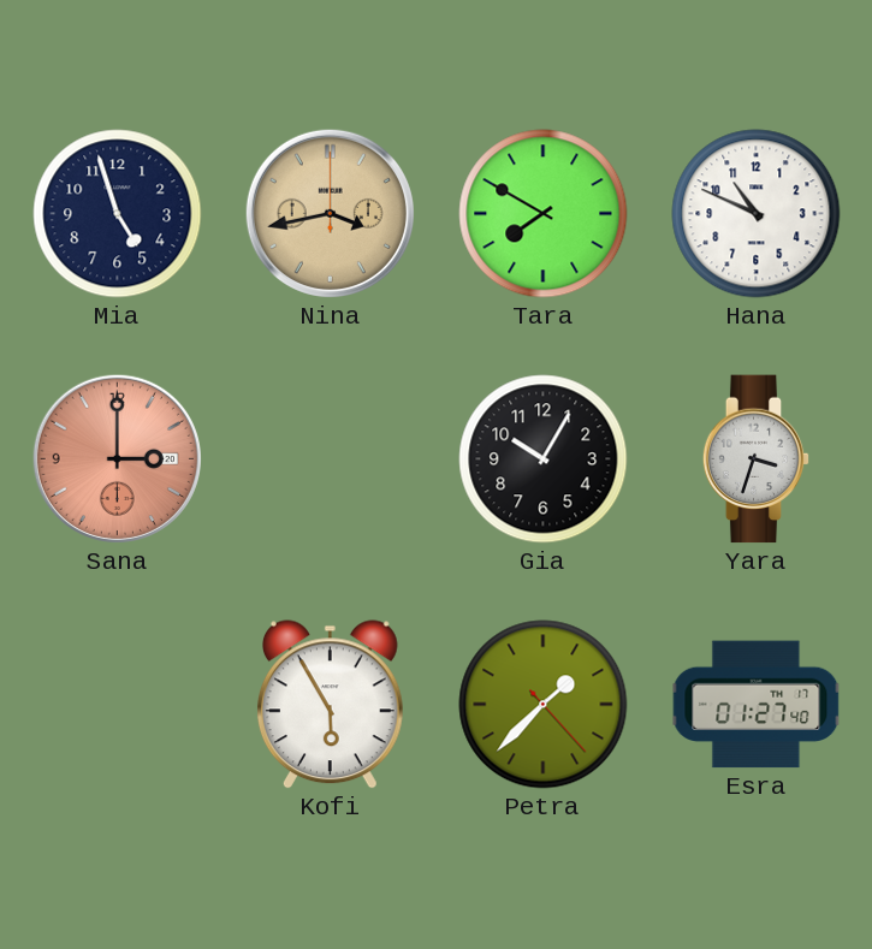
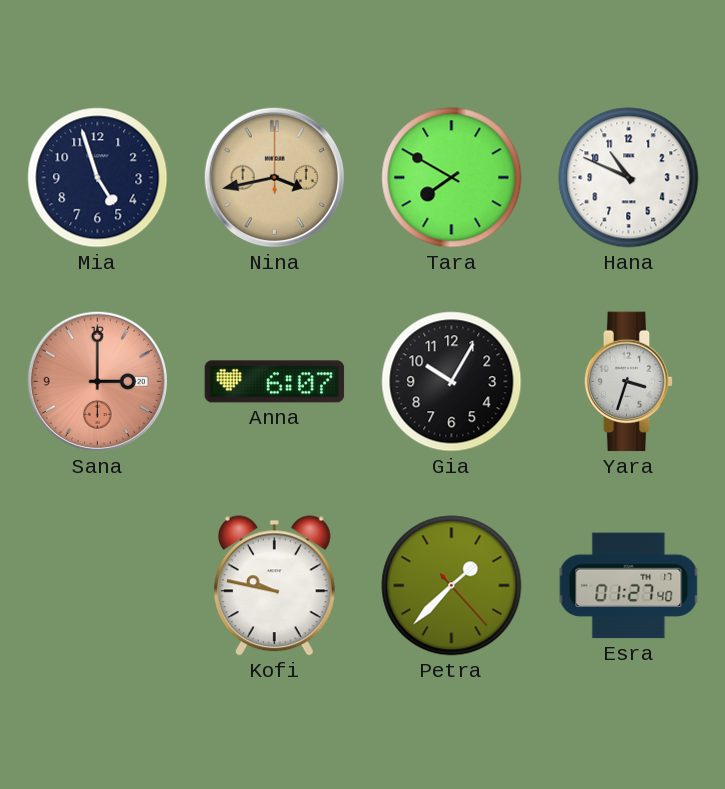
Anna: none -> 6:07
Kofi: 5:55 -> 9:47
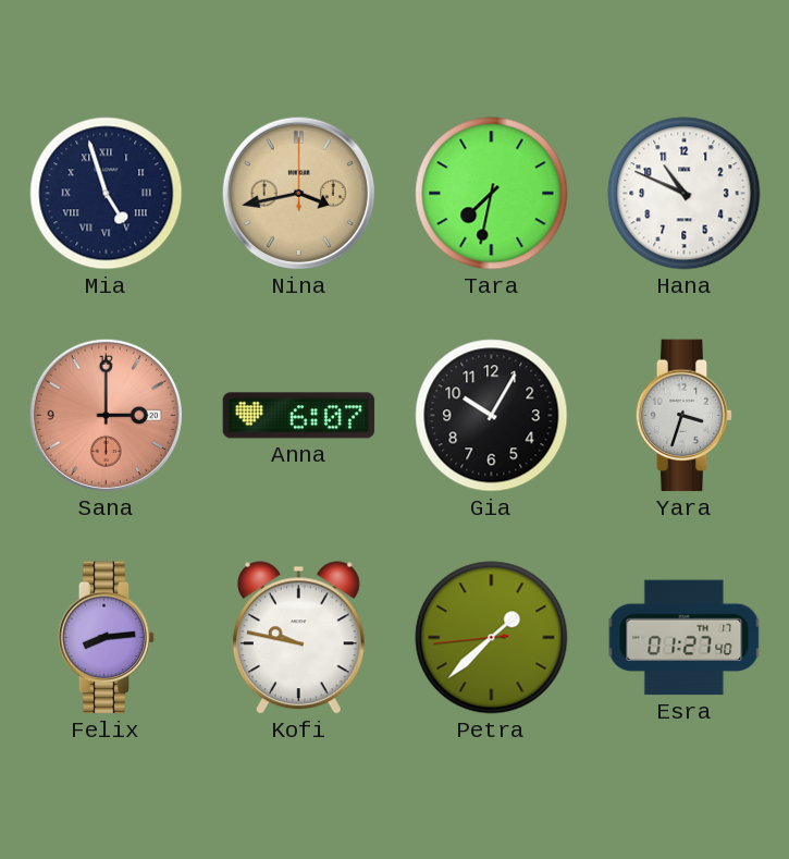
Mia numerals: Arabic -> Roman
Tara: 7:50 -> 7:32
Felix: none -> 8:14
Petra: 1:37:23 -> 1:37:44
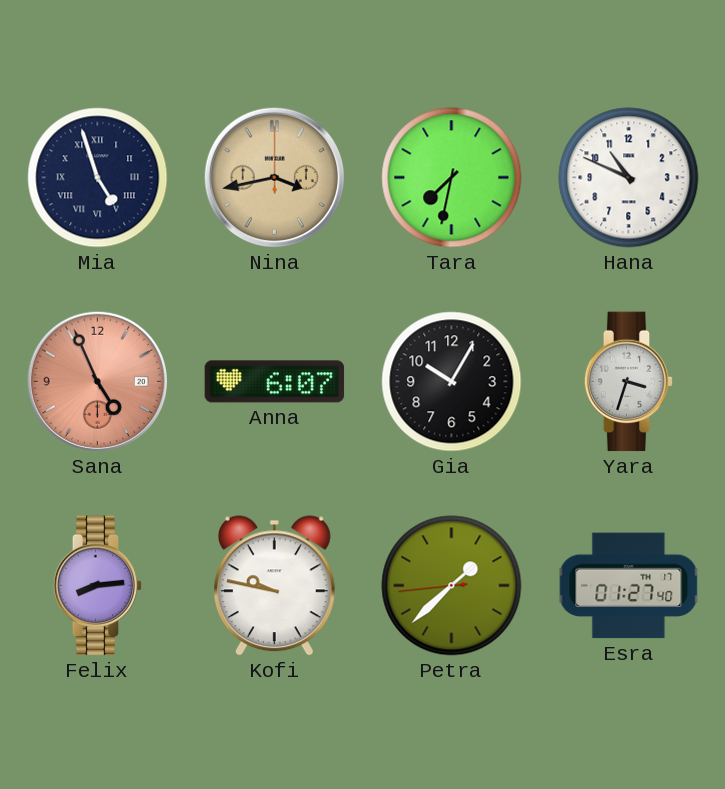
Sana: 3:00 -> 4:56
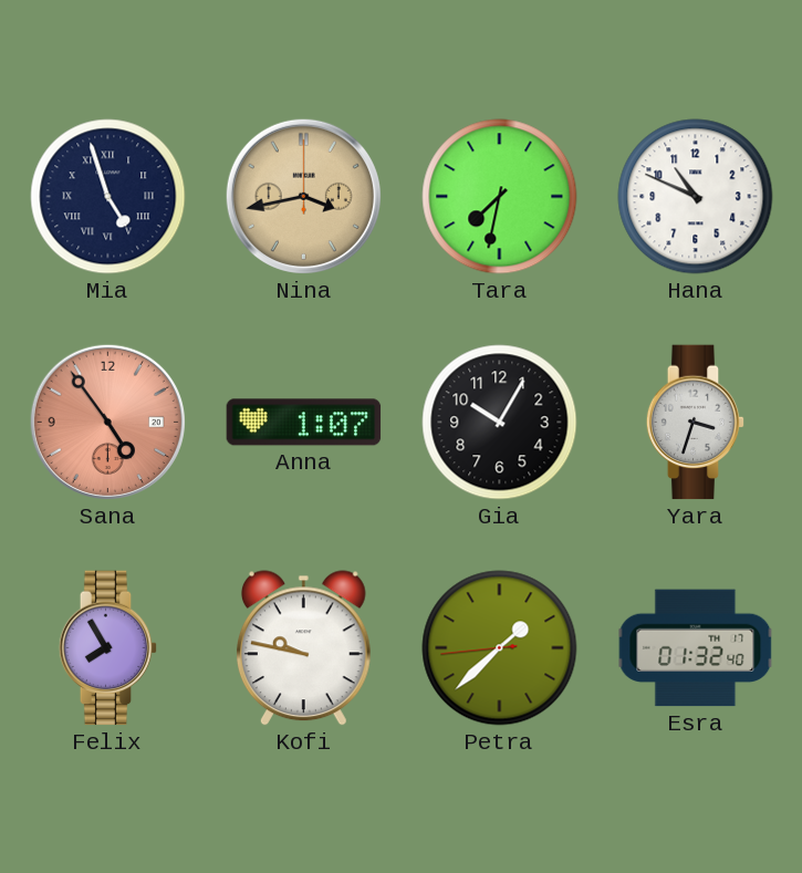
Sana: 4:56 -> 4:54
Anna: 6:07 -> 1:07
Felix: 8:14 -> 7:55
Esra: 01:27 -> 01:32
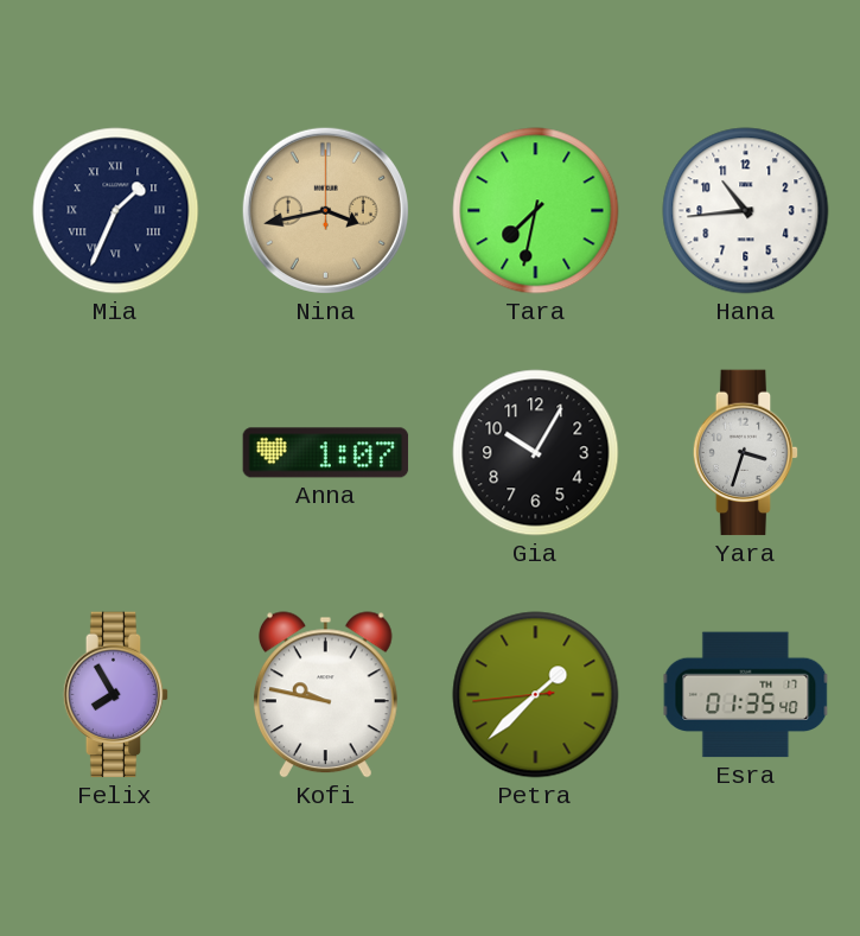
Mia: 4:57 -> 1:34
Hana: 10:49 -> 10:44
Sana: 4:54 -> none
Esra: 01:32 -> 01:35
